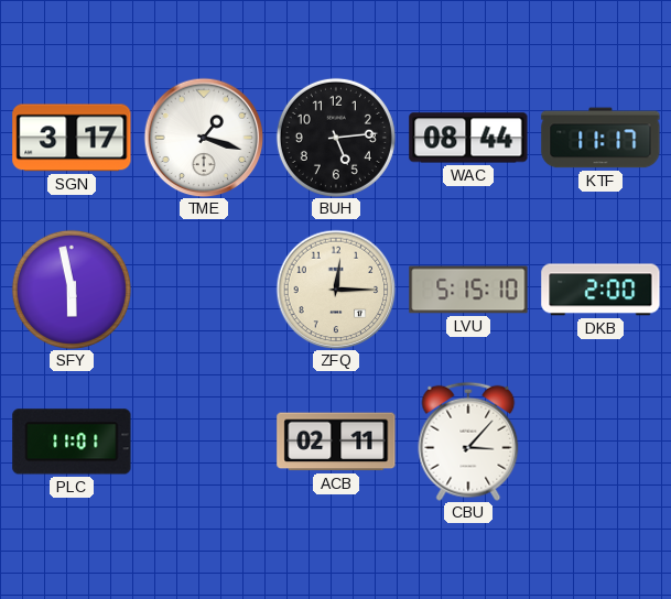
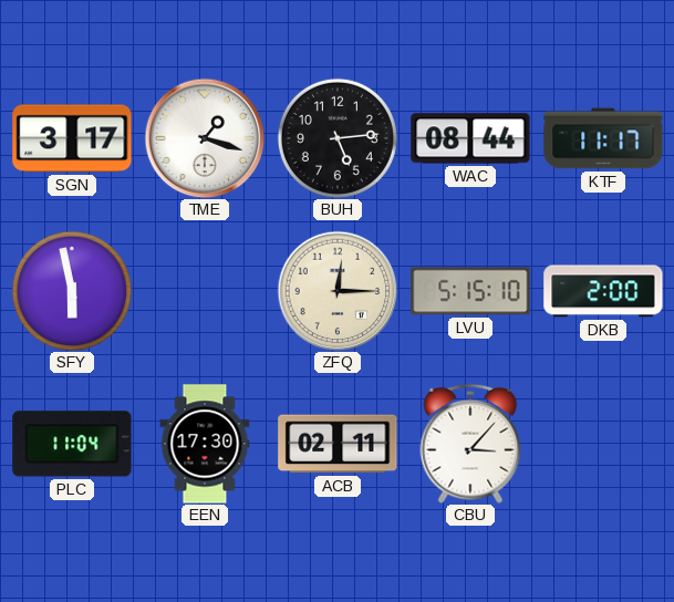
PLC: 11:01 -> 11:04
EEN: none -> 17:30
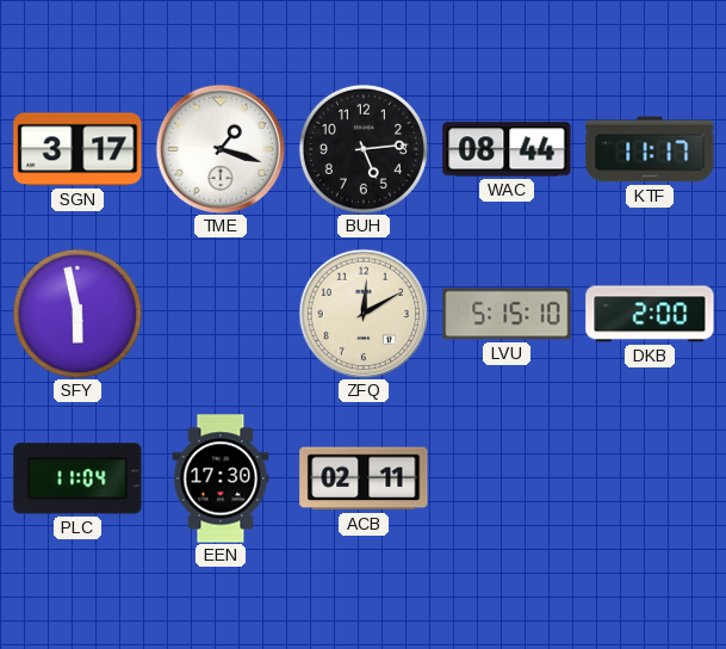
ZFQ: 12:15 -> 12:10
CBU: 3:07 -> none
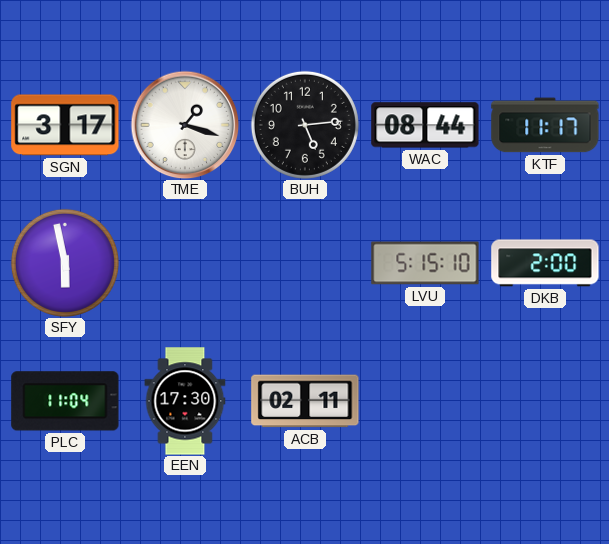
ZFQ: 12:10 -> none
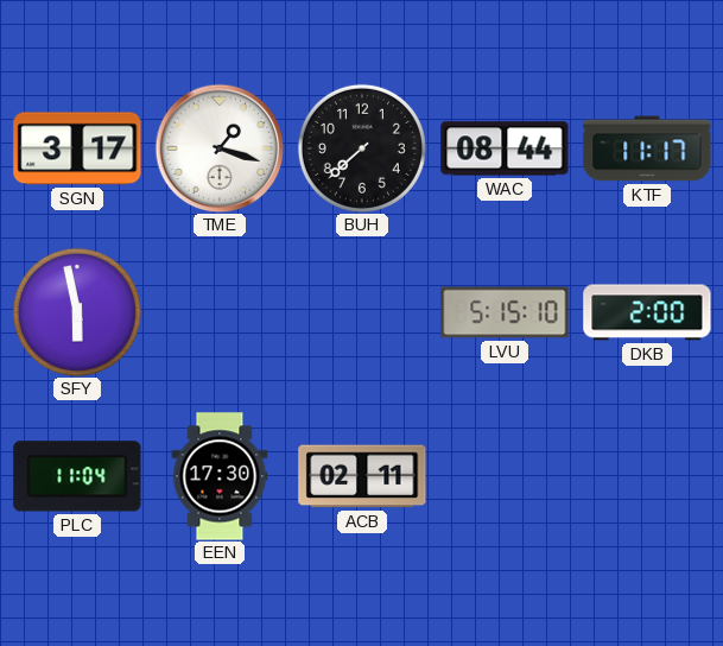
BUH: 5:14 -> 7:38
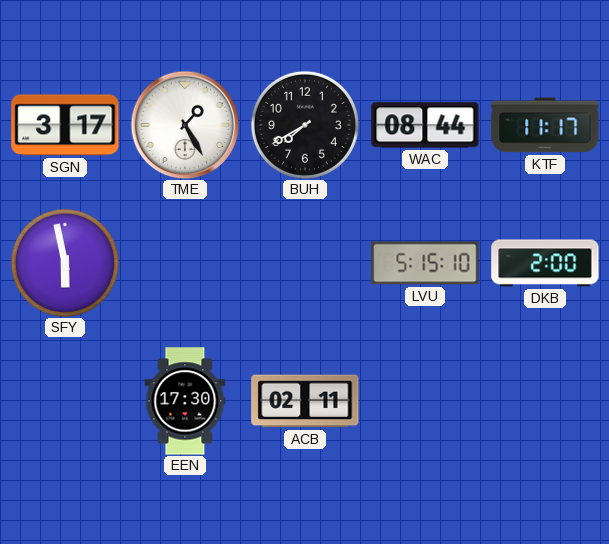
TME: 1:18 -> 1:25
BUH: 7:38 -> 7:40
PLC: 11:04 -> none
